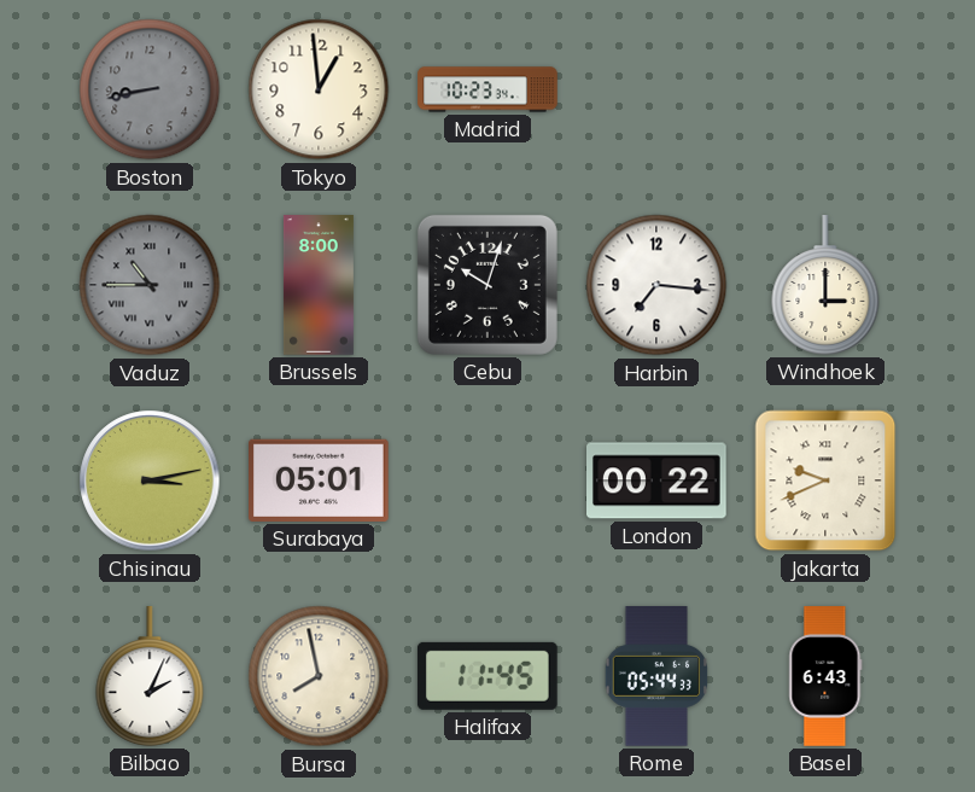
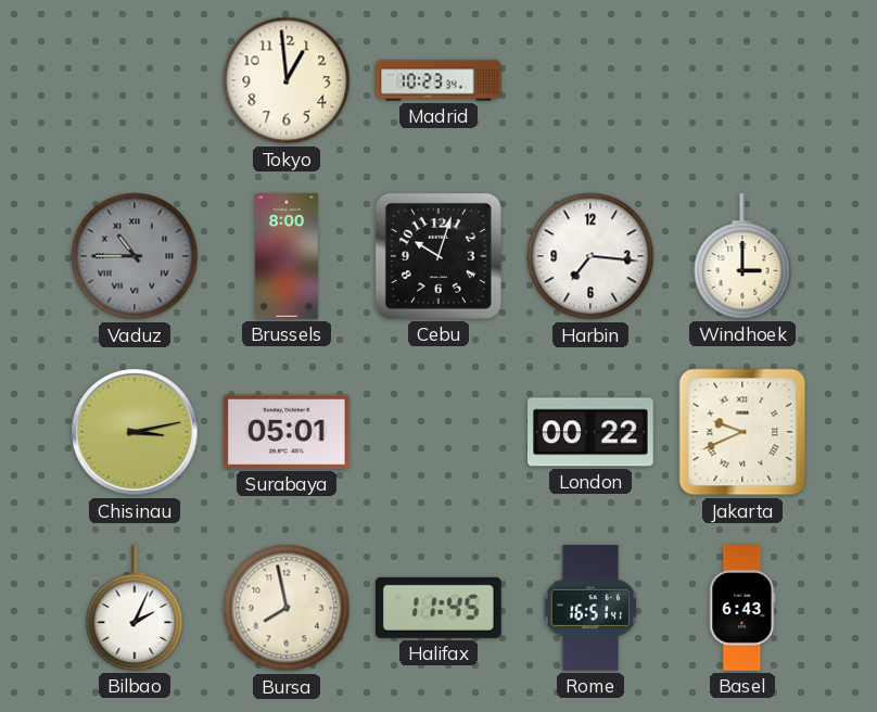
Boston: 8:43 -> none
Rome: 05:44 -> 16:51
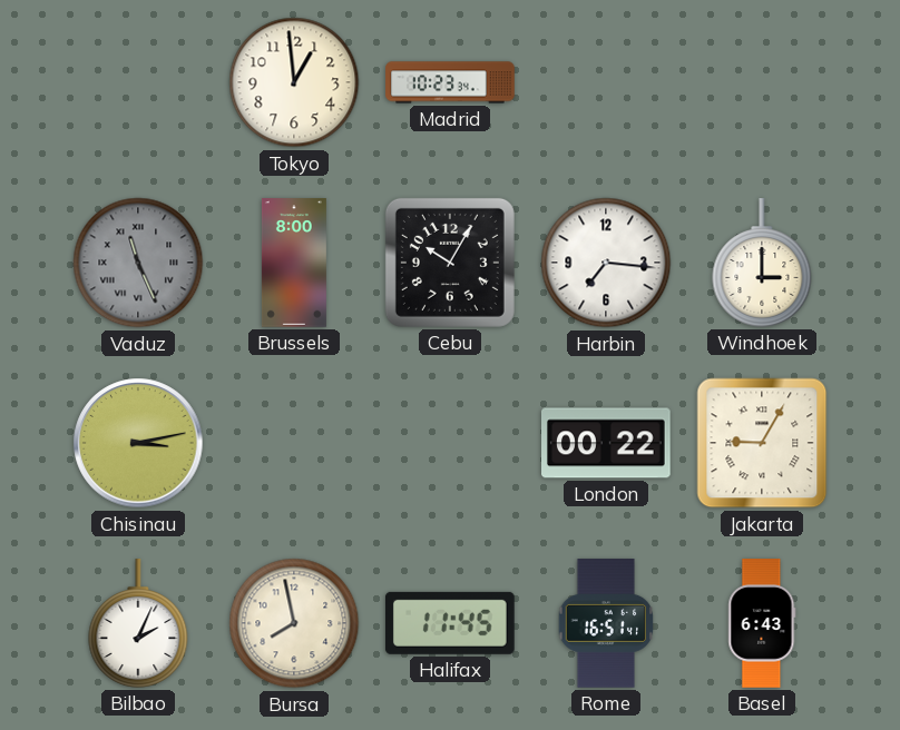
Vaduz: 10:45 -> 11:26
Cebu: 10:03 -> 10:05
Surabaya: 05:01 -> none
Jakarta: 9:41 -> 9:05
